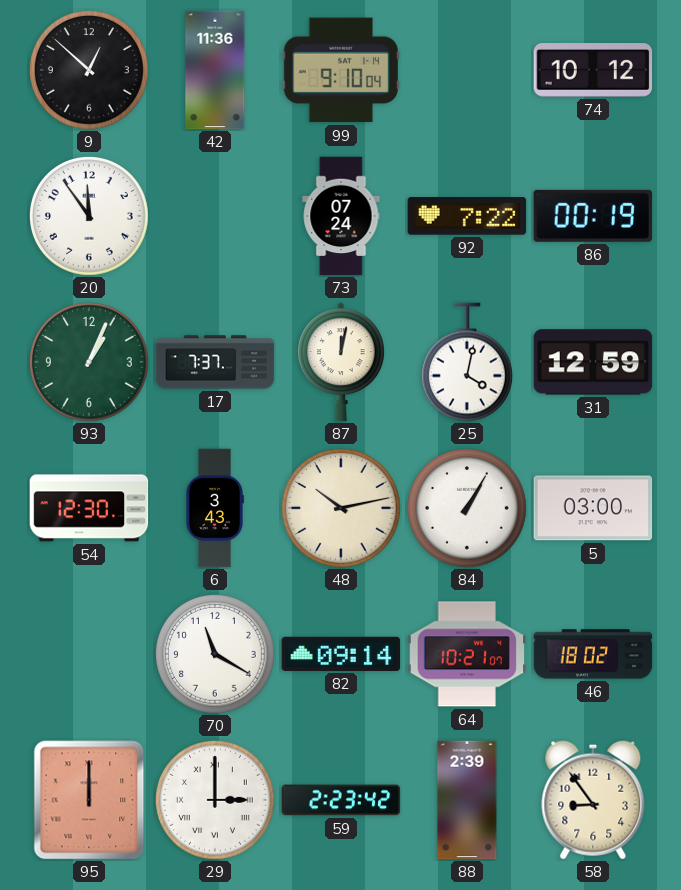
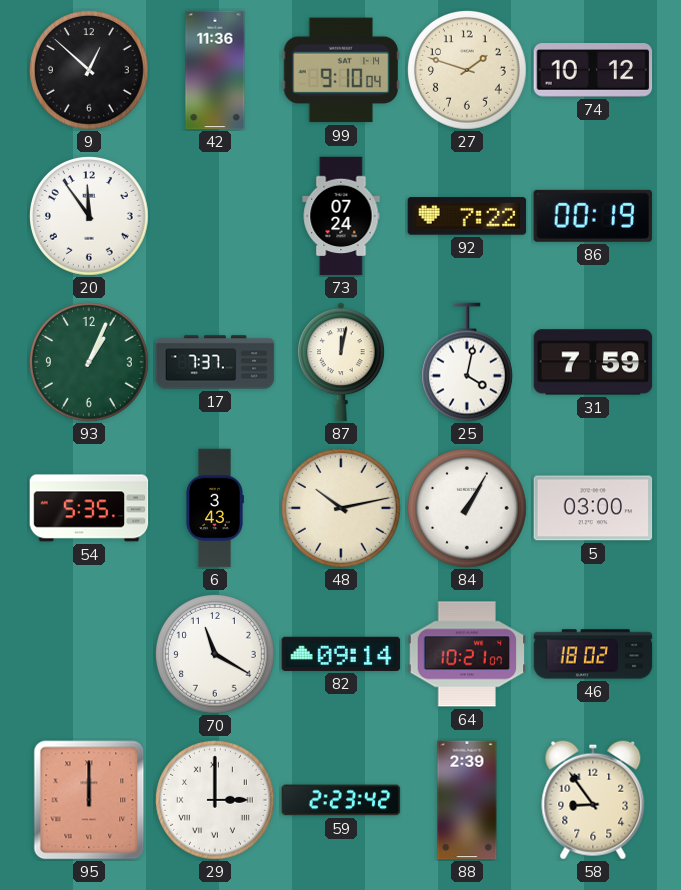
27: none -> 1:48
31: 12:59 -> 7:59
54: 12:30 -> 5:35
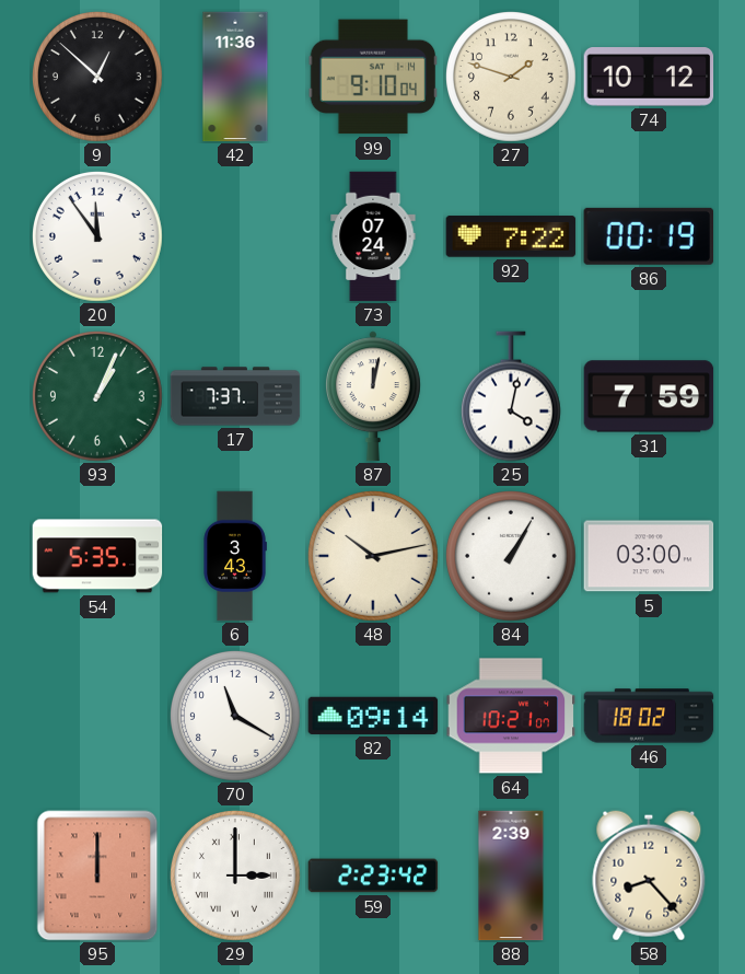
58: 8:54 -> 8:23
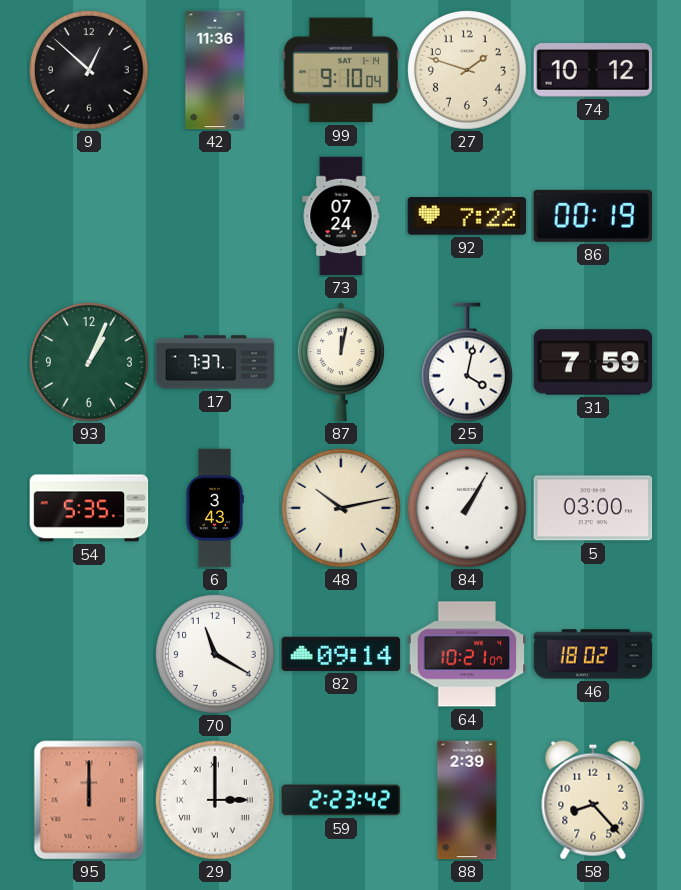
20: 11:54 -> none
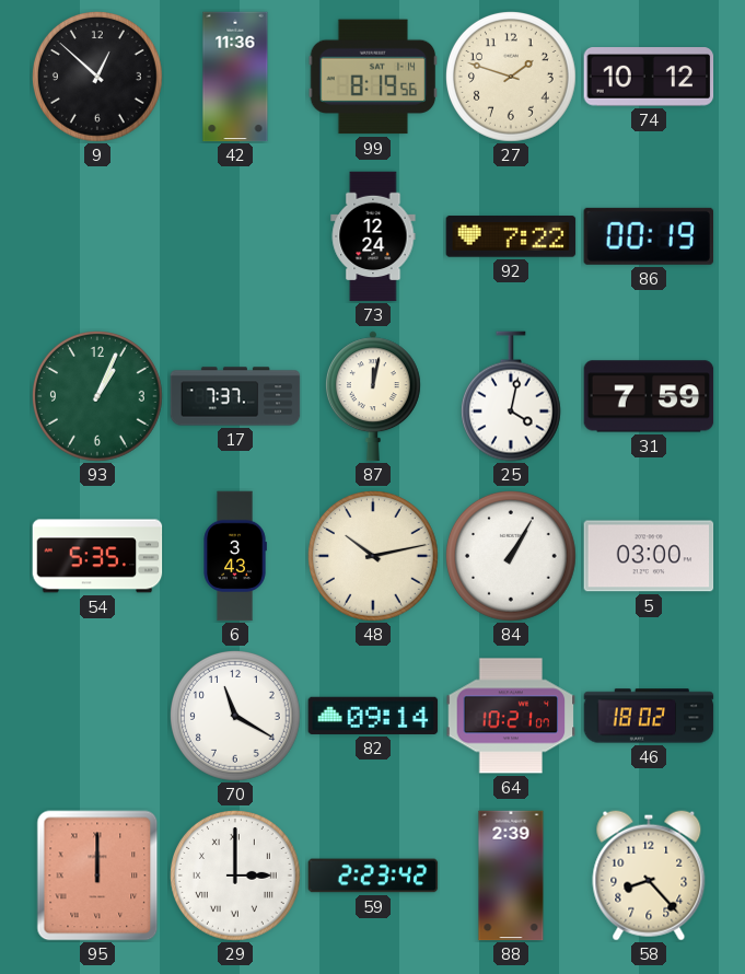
99: 9:10 -> 8:19
73: 07:24 -> 12:24
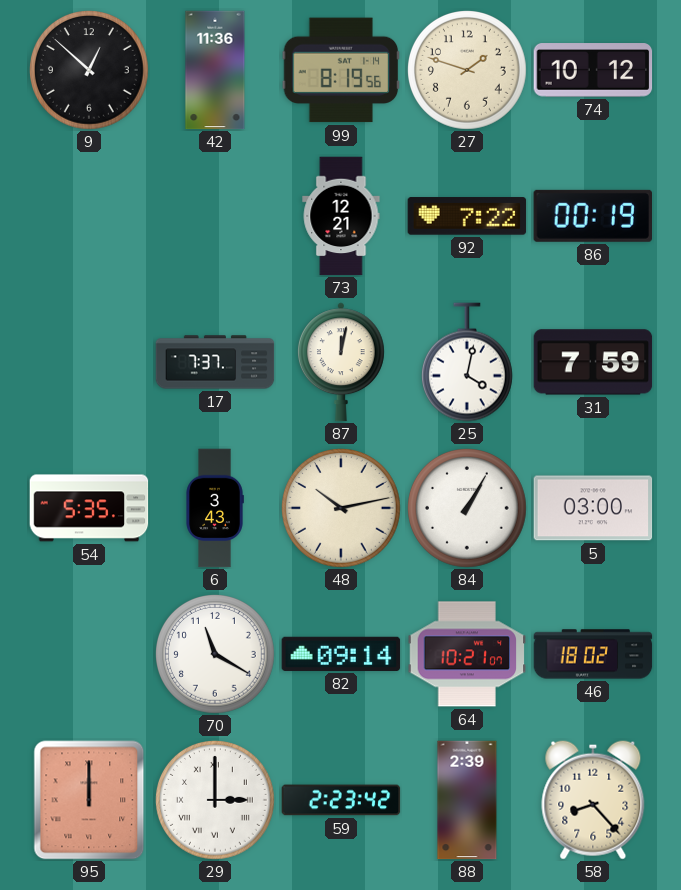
73: 12:24 -> 12:21
93: 1:04 -> none
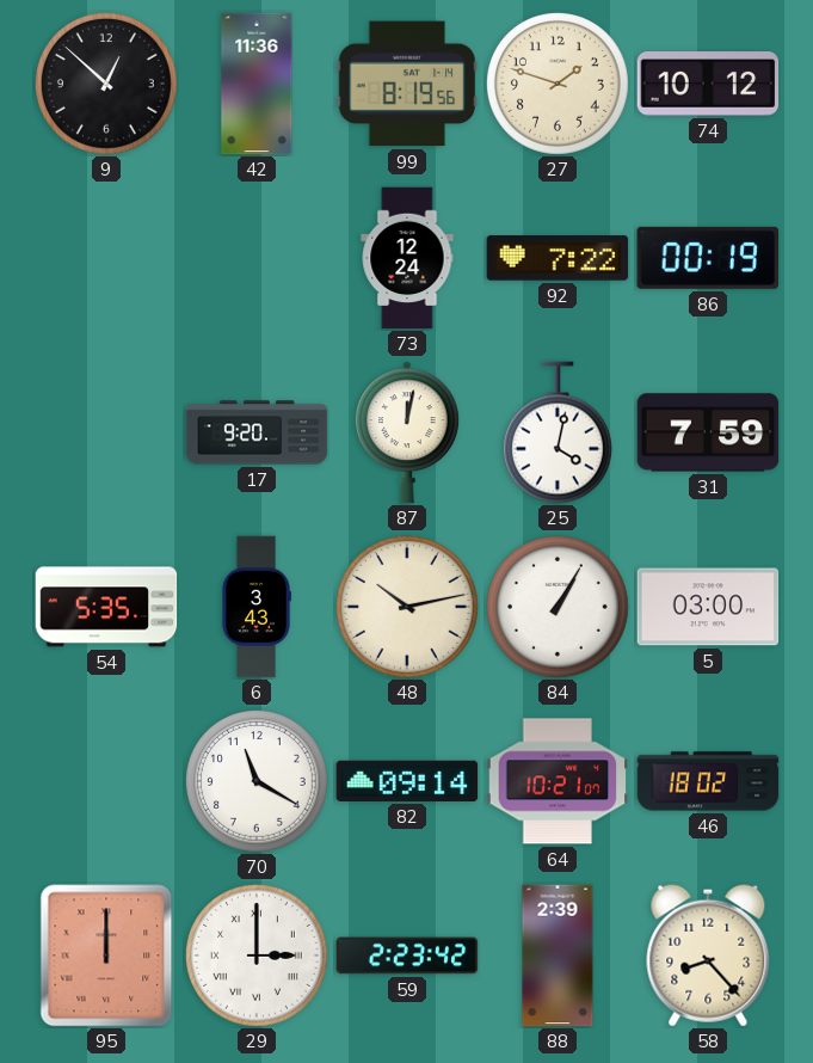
73: 12:21 -> 12:24
17: 7:37 -> 9:20
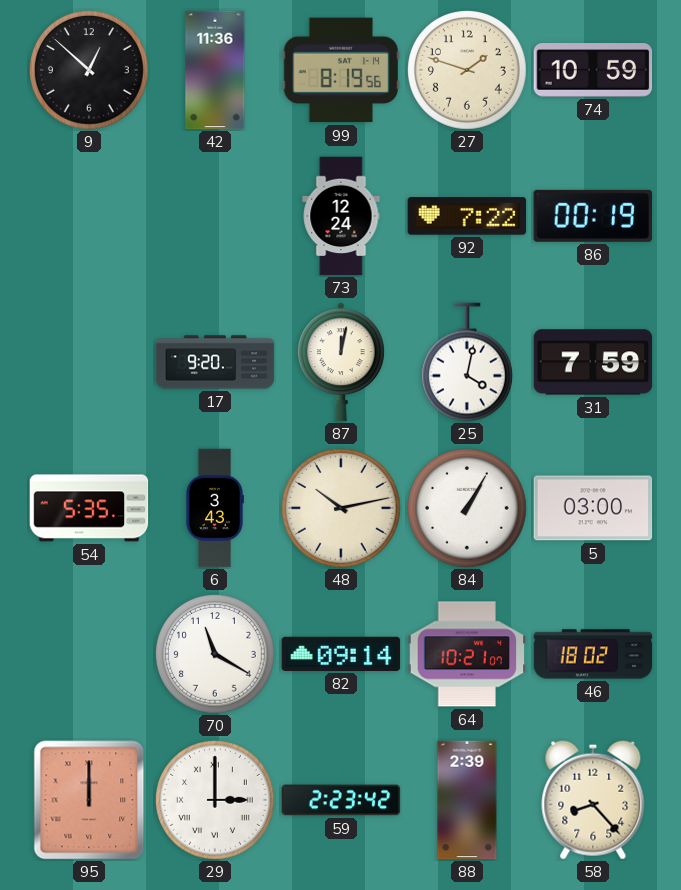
74: 10:12 -> 10:59
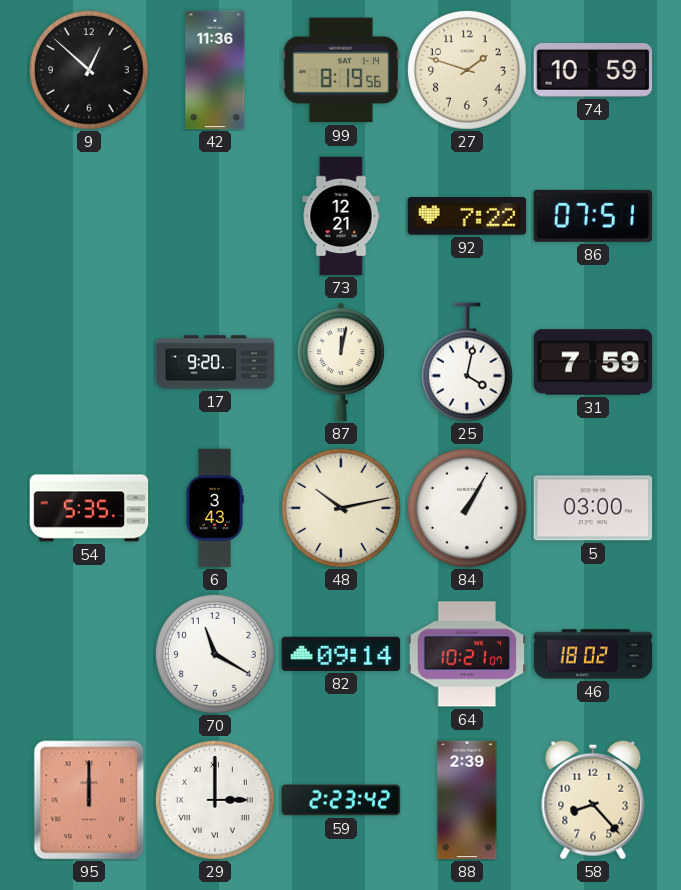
73: 12:24 -> 12:21
86: 00:19 -> 07:51
